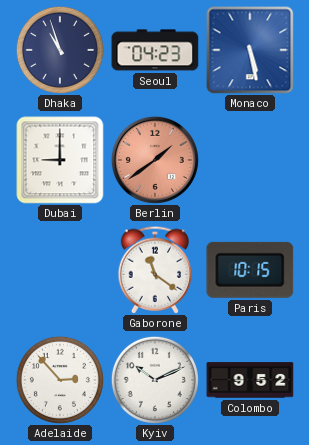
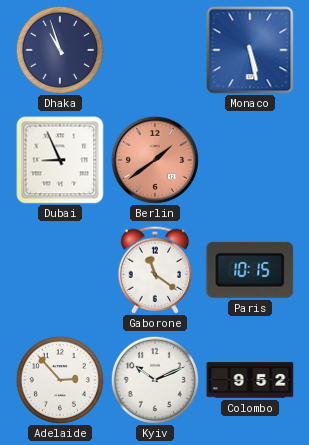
Seoul: 04:23 -> none
Dubai: 9:00 -> 8:56
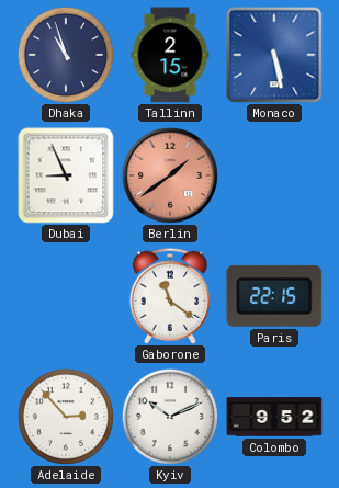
Tallinn: none -> 2:15
Paris: 10:15 -> 22:15
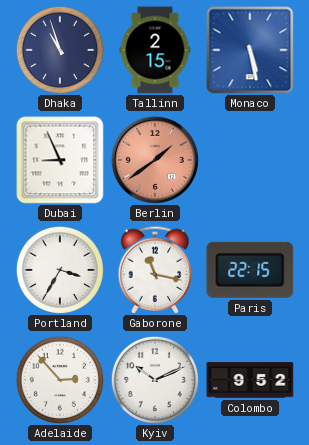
Portland: none -> 3:35
Gaborone: 11:21 -> 11:17
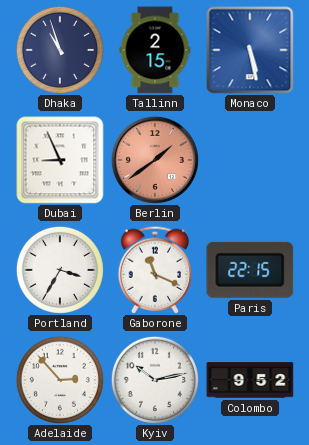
Gaborone: 11:17 -> 11:19
Kyiv: 10:11 -> 10:13
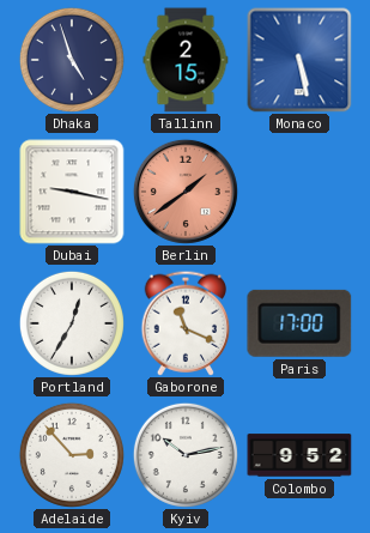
Dhaka: 10:57 -> 4:57
Dubai: 8:56 -> 9:17
Portland: 3:35 -> 12:35
Paris: 22:15 -> 17:00
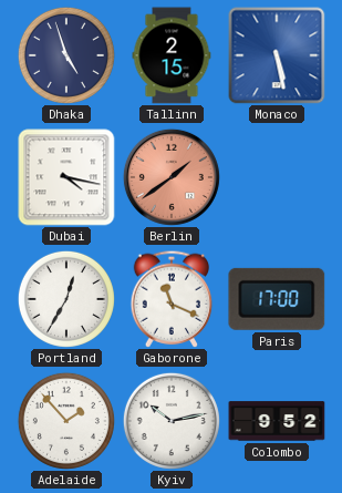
Dubai: 9:17 -> 4:17
Adelaide: 2:53 -> 1:53
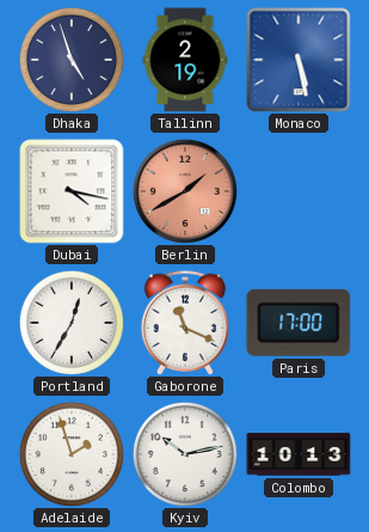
Tallinn: 2:15 -> 2:19
Berlin: 1:39 -> 1:40
Adelaide: 1:53 -> 1:57
Colombo: 9:52 -> 10:13
